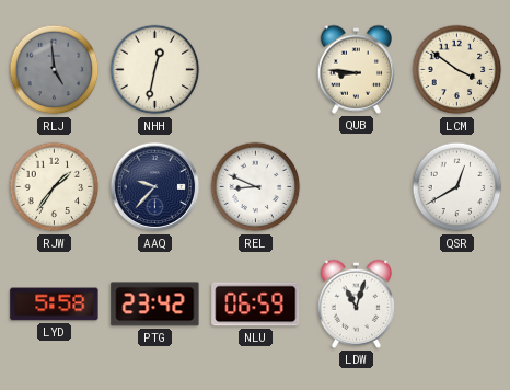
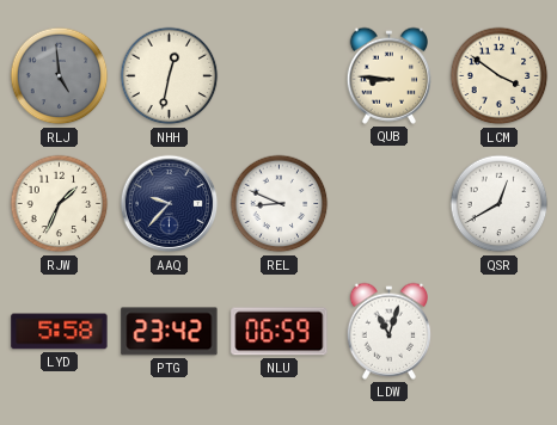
RJW: 1:36 -> 1:34
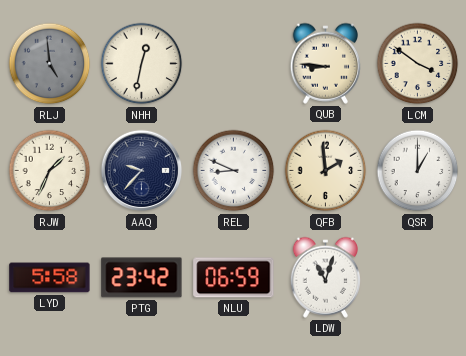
QFB: none -> 1:59
QSR: 12:40 -> 1:00
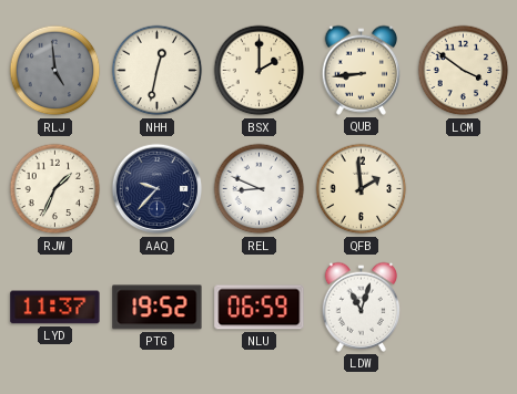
BSX: none -> 2:00
QUB: 8:46 -> 8:44
QSR: 1:00 -> none
LYD: 5:58 -> 11:37
PTG: 23:42 -> 19:52
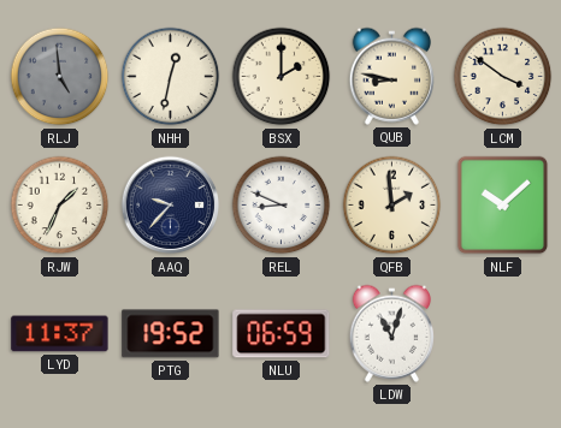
QUB: 8:44 -> 8:47
NLF: none -> 10:08
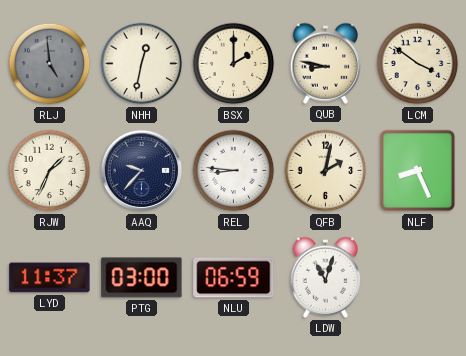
REL: 8:49 -> 8:46
QFB: 1:59 -> 2:02
NLF: 10:08 -> 8:26
PTG: 19:52 -> 03:00
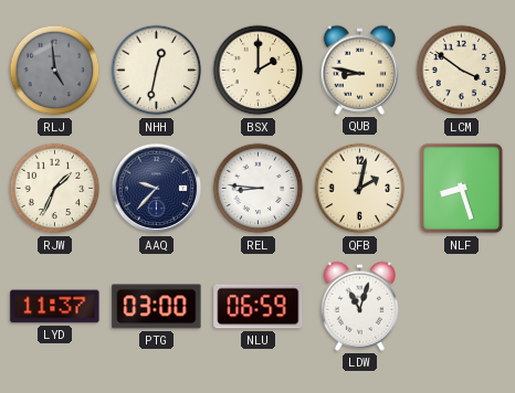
NLF: 8:26 -> 8:27
